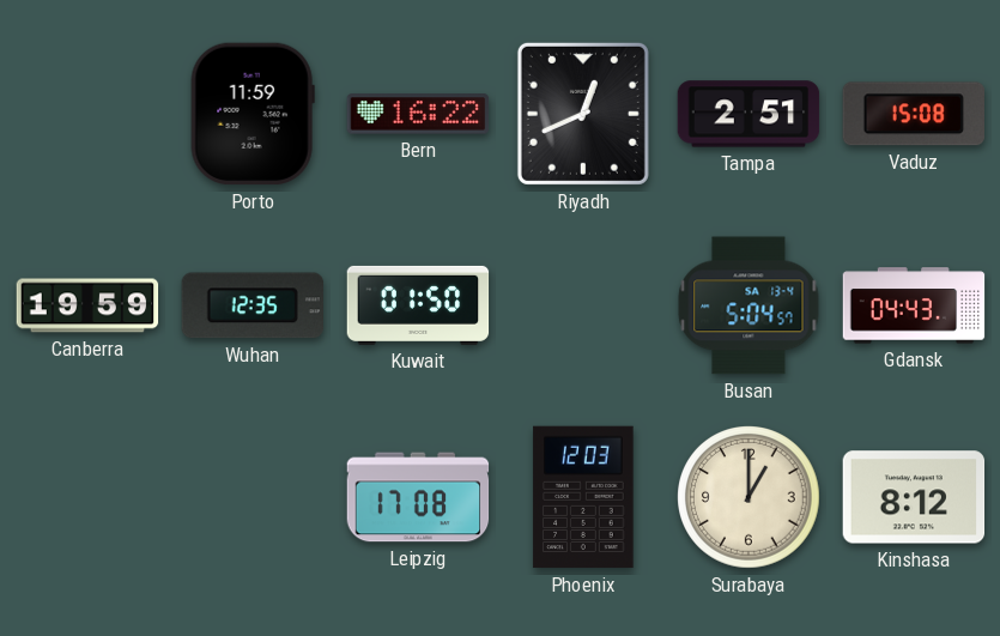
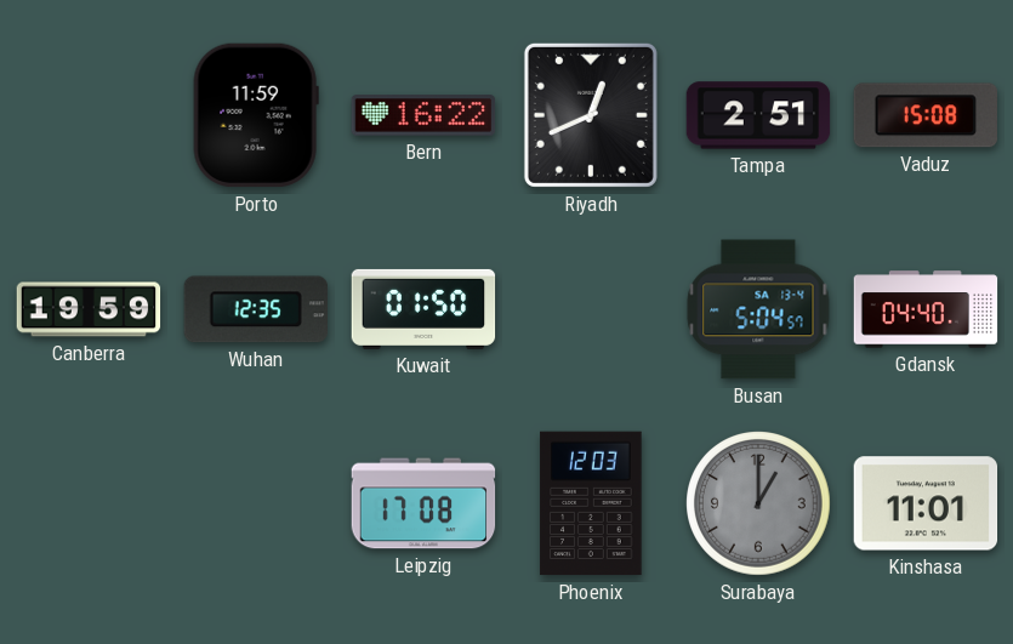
Gdansk: 04:43 -> 04:40
Surabaya dial: cream -> grey
Kinshasa: 8:12 -> 11:01
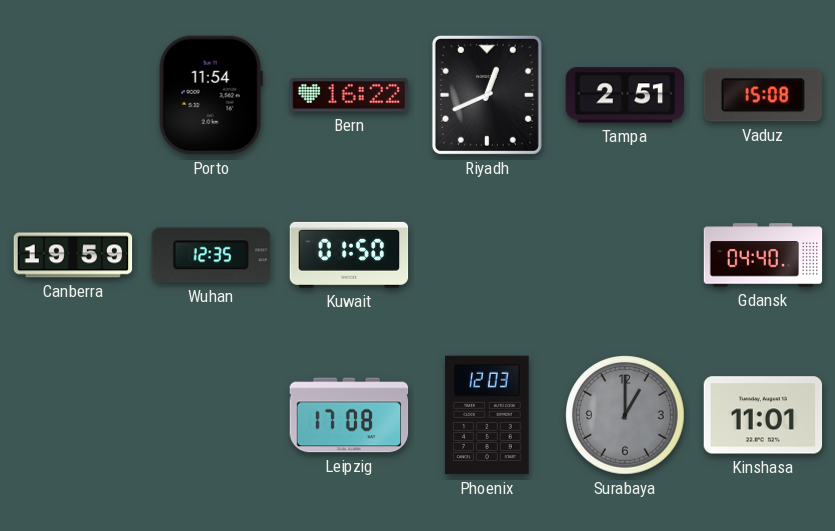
Porto: 11:59 -> 11:54
Busan: 5:04 -> none
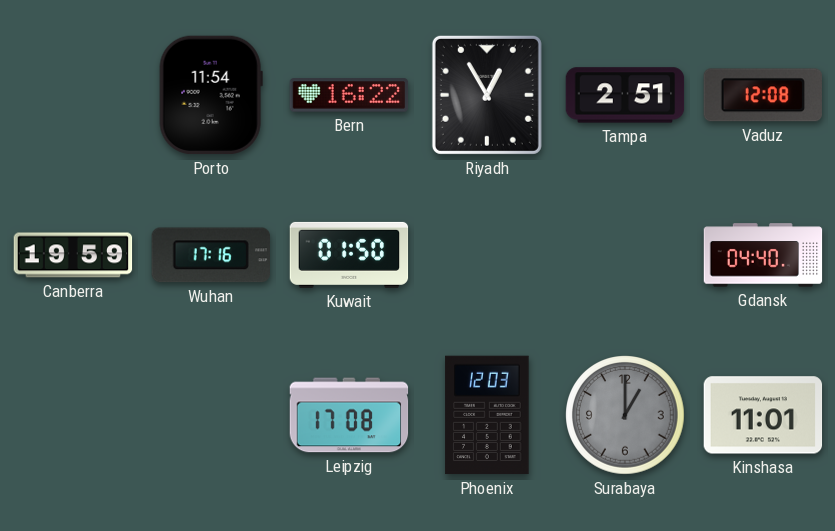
Riyadh: 12:41 -> 12:55
Vaduz: 15:08 -> 12:08
Wuhan: 12:35 -> 17:16
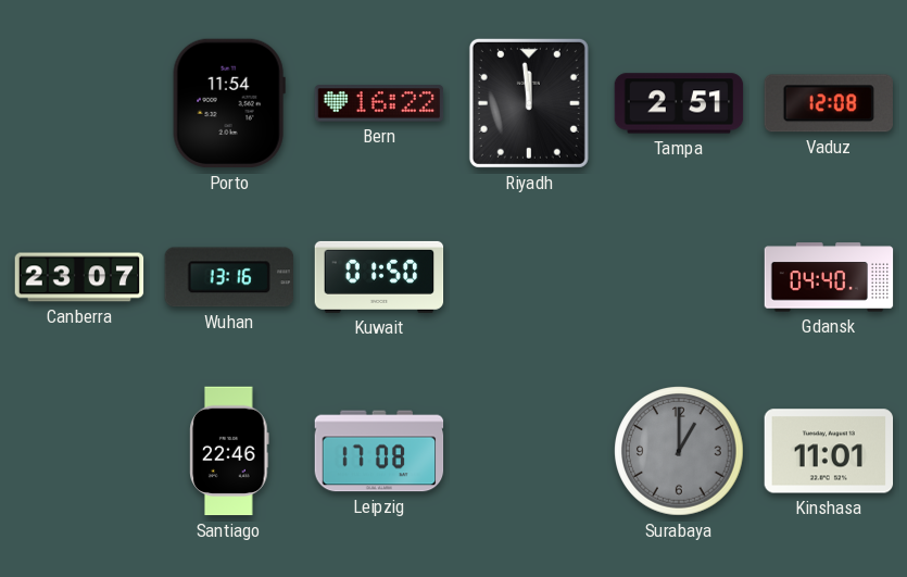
Riyadh: 12:55 -> 11:59
Canberra: 19:59 -> 23:07
Wuhan: 17:16 -> 13:16
Santiago: none -> 22:46
Phoenix: 12:03 -> none
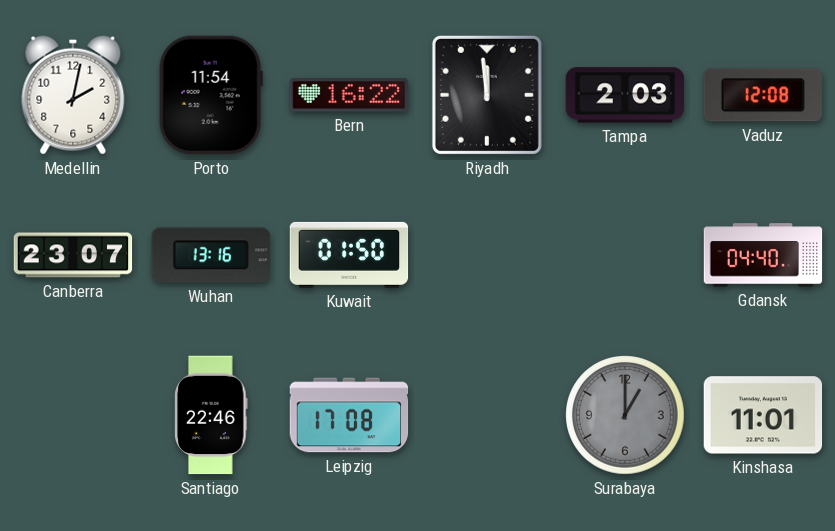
Medellin: none -> 2:02
Tampa: 2:51 -> 2:03
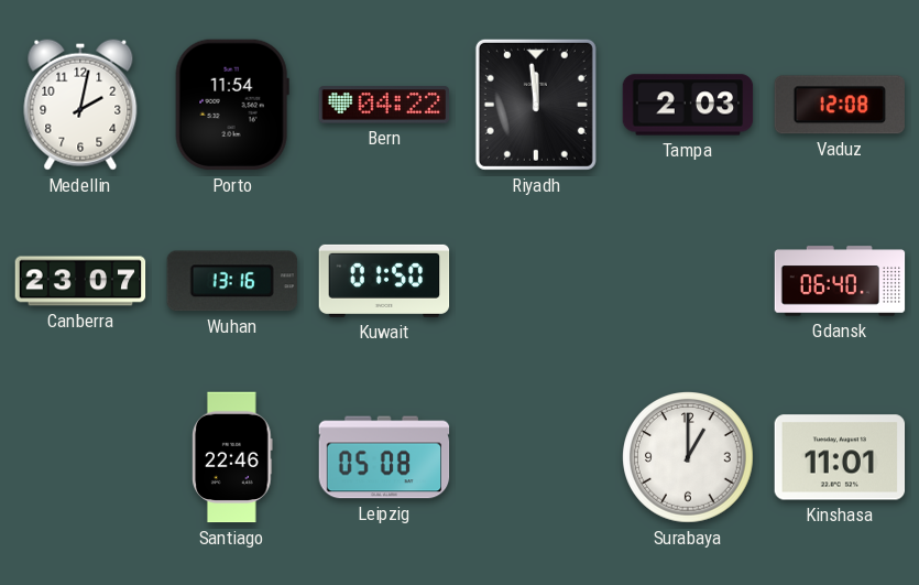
Bern: 16:22 -> 04:22
Gdansk: 04:40 -> 06:40
Leipzig: 17:08 -> 05:08
Surabaya dial: grey -> white
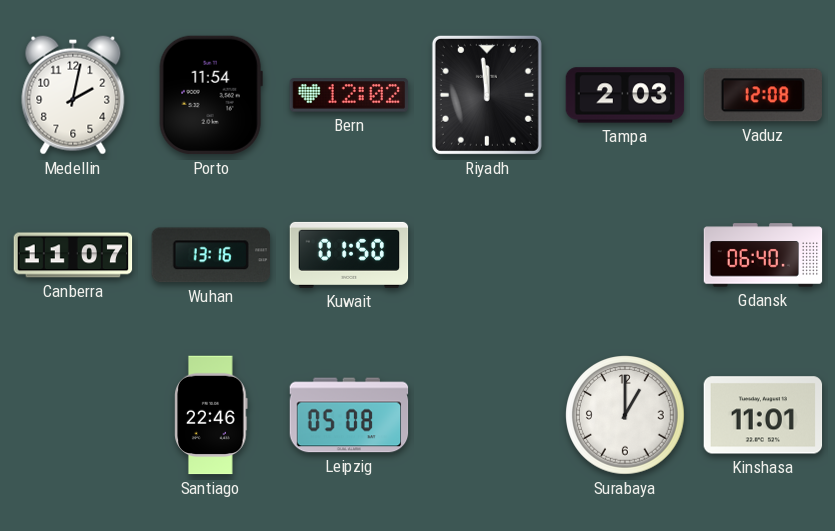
Bern: 04:22 -> 12:02
Canberra: 23:07 -> 11:07
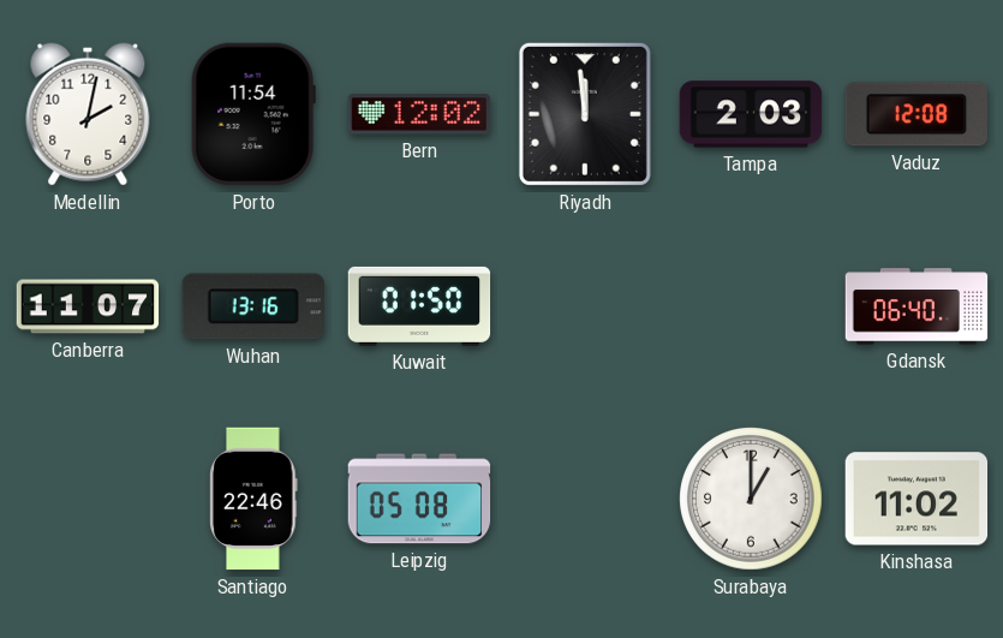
Kinshasa: 11:01 -> 11:02
